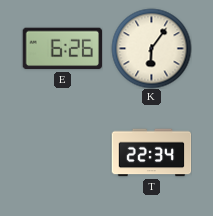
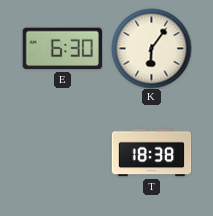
E: 6:26 -> 6:30
T: 22:34 -> 18:38
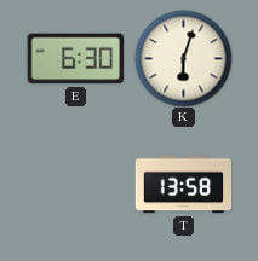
K: 6:06 -> 6:03
T: 18:38 -> 13:58
